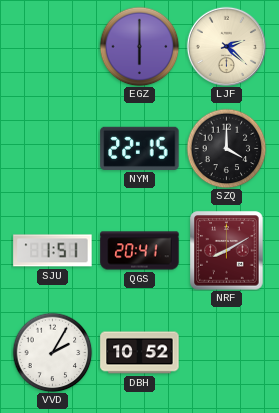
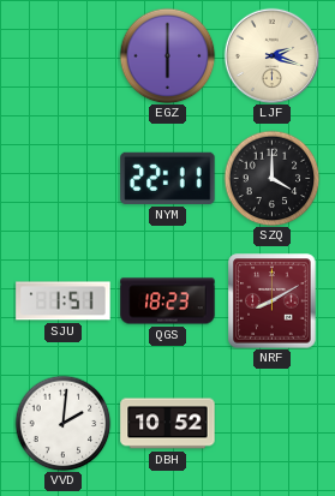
LJF: 2:22 -> 2:18
NYM: 22:15 -> 22:11
QGS: 20:41 -> 18:23
VVD: 2:05 -> 2:01
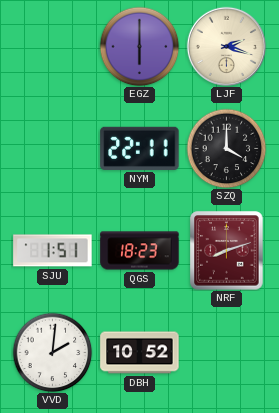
NRF: 8:10 -> 8:12
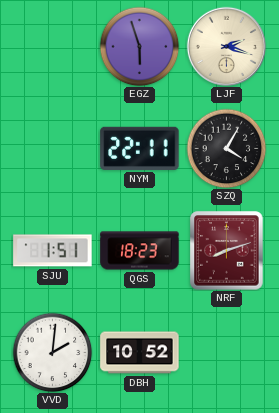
EGZ: 6:00 -> 5:57
SZQ: 4:00 -> 4:05
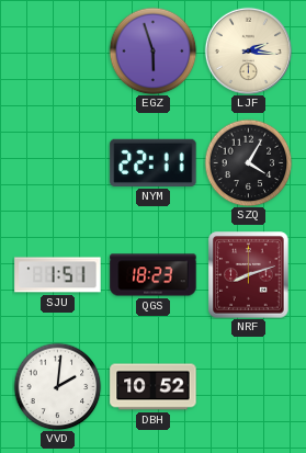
LJF: 2:18 -> 2:16
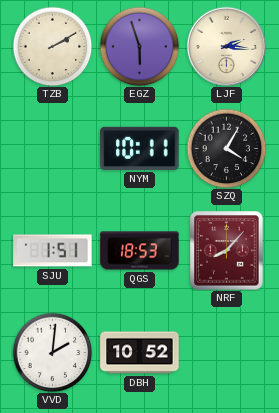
TZB: none -> 2:10
NYM: 22:11 -> 10:11
QGS: 18:23 -> 18:53
NRF: 8:12 -> 8:07
